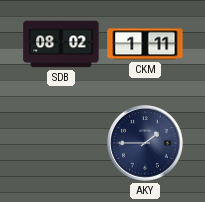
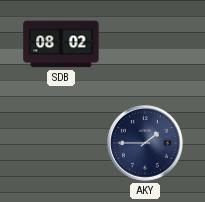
CKM: 1:11 -> none
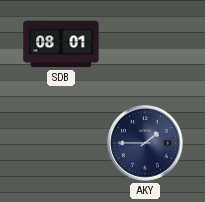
SDB: 08:02 -> 08:01
